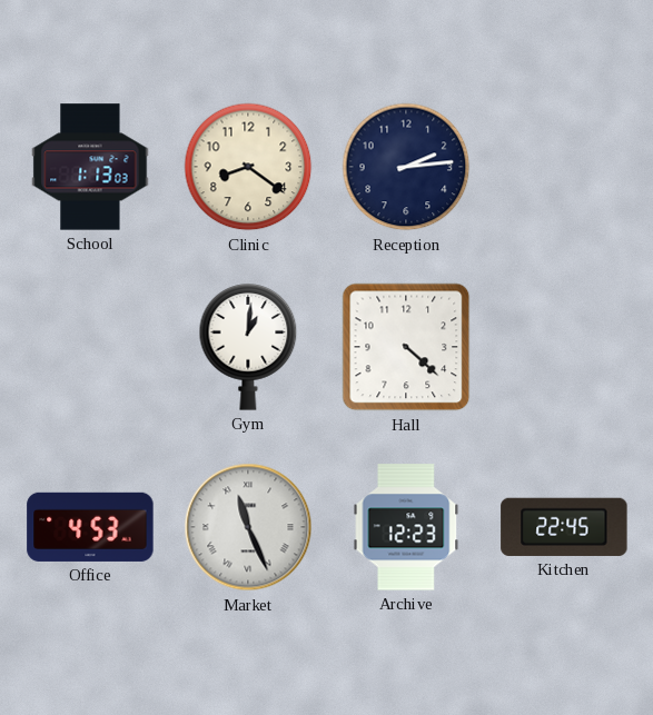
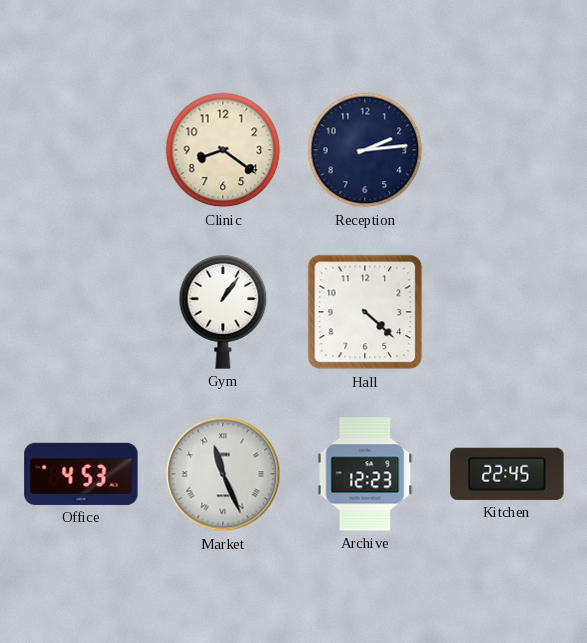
School: 1:13 -> none
Gym: 1:01 -> 1:06
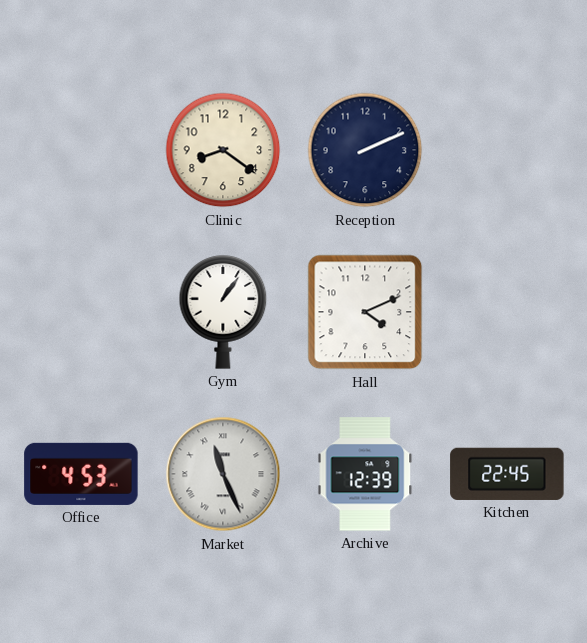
Reception: 2:14 -> 2:11
Hall: 4:22 -> 4:11
Archive: 12:23 -> 12:39
